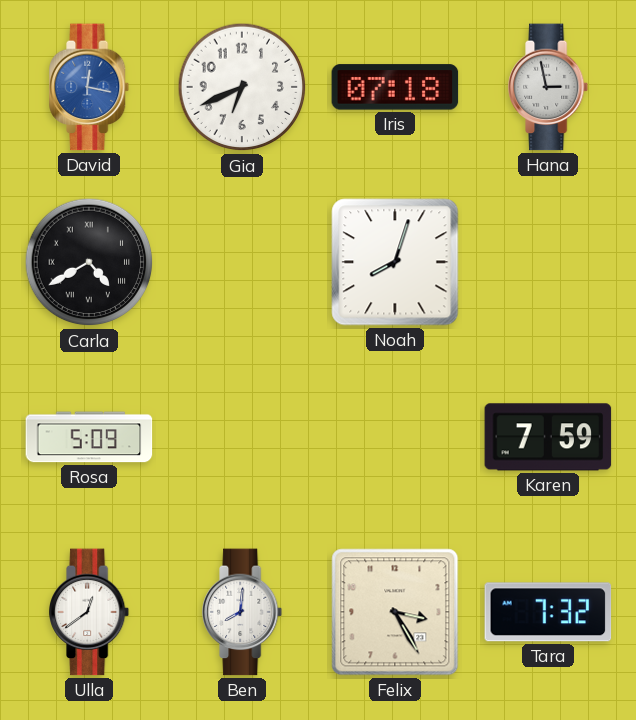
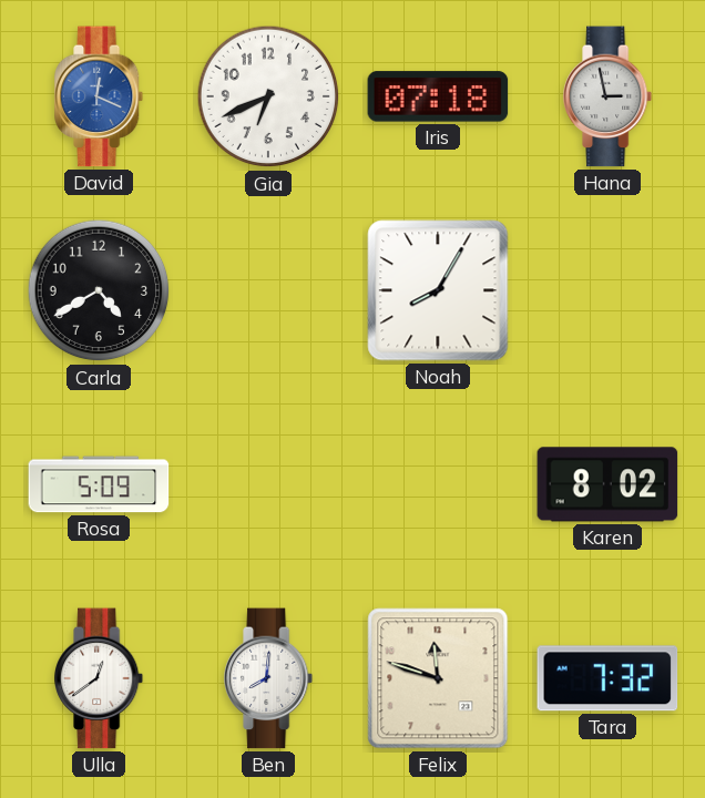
David: 12:17 -> 12:19
Carla numerals: Roman -> Arabic
Noah: 8:03 -> 8:05
Karen: 7:59 -> 8:02
Felix: 3:25 -> 11:48
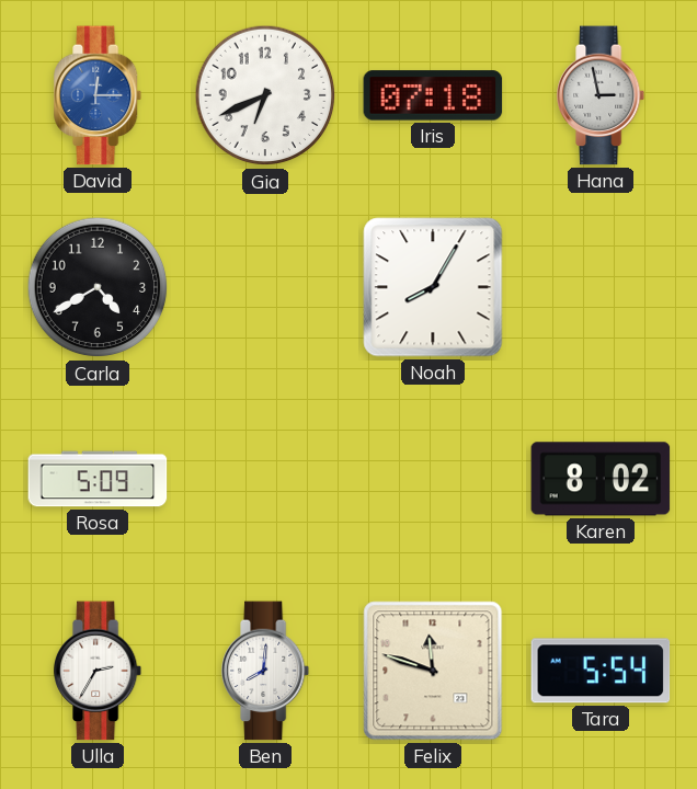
David: 12:19 -> 12:15
Ulla: 12:39 -> 2:35
Tara: 7:32 -> 5:54
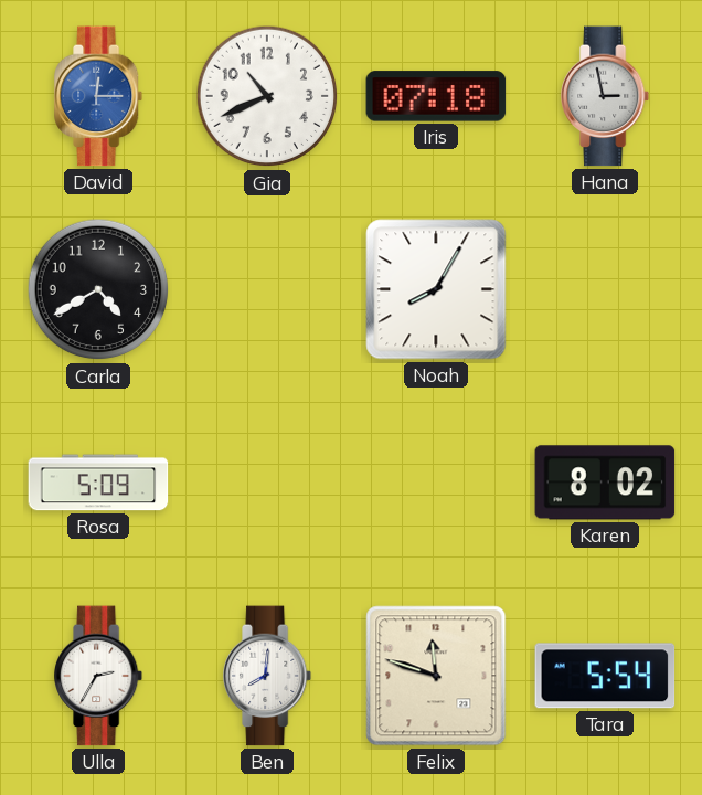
Gia: 6:41 -> 10:41
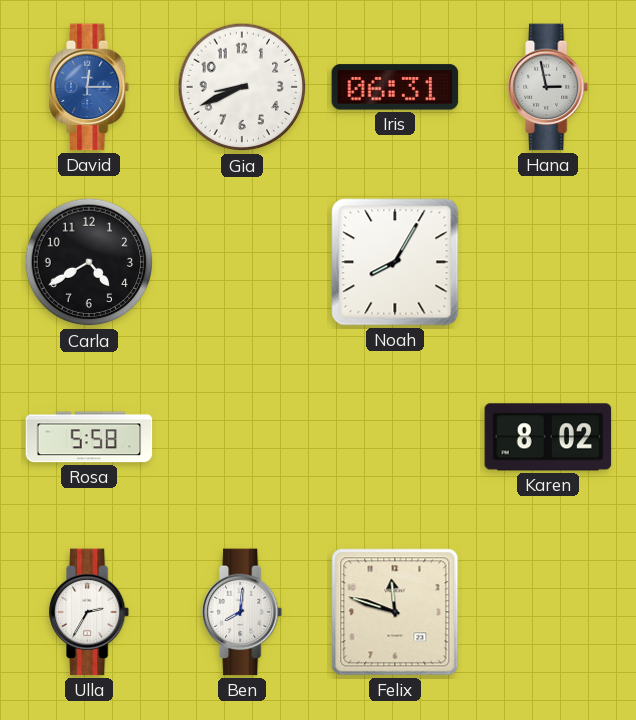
Gia: 10:41 -> 8:41
Iris: 07:18 -> 06:31
Rosa: 5:09 -> 5:58
Tara: 5:54 -> none
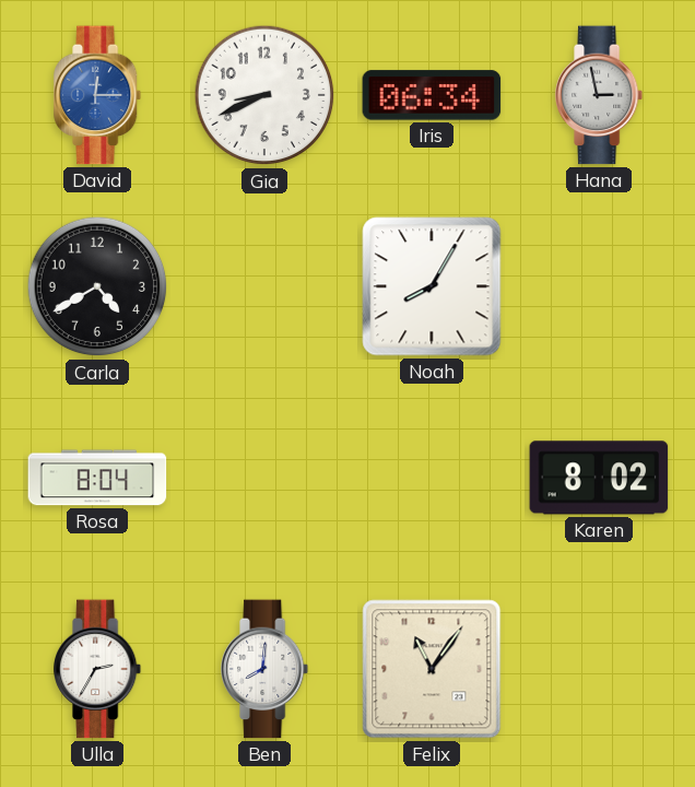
Iris: 06:31 -> 06:34
Rosa: 5:58 -> 8:04
Felix: 11:48 -> 11:06
